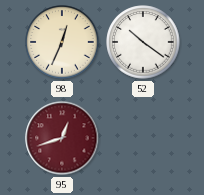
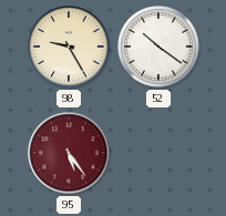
98: 12:34 -> 9:25
95: 12:42 -> 5:24
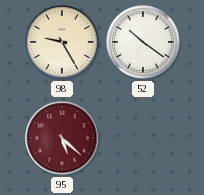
95: 5:24 -> 5:22
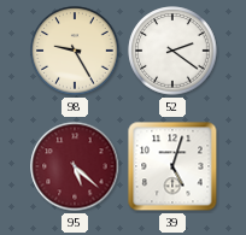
52: 10:21 -> 2:21
39: none -> 5:03
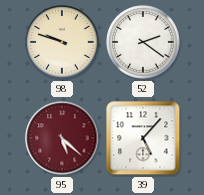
98: 9:25 -> 9:48
39: 5:03 -> 5:07
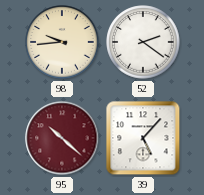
98: 9:48 -> 9:44
95: 5:22 -> 10:22
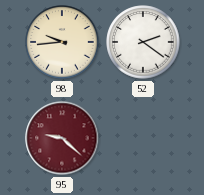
95: 10:22 -> 9:22
39: 5:07 -> none
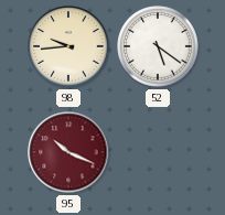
52: 2:21 -> 5:21
95: 9:22 -> 10:19
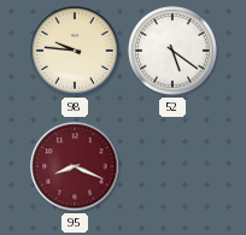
98: 9:44 -> 9:46
95: 10:19 -> 8:19
